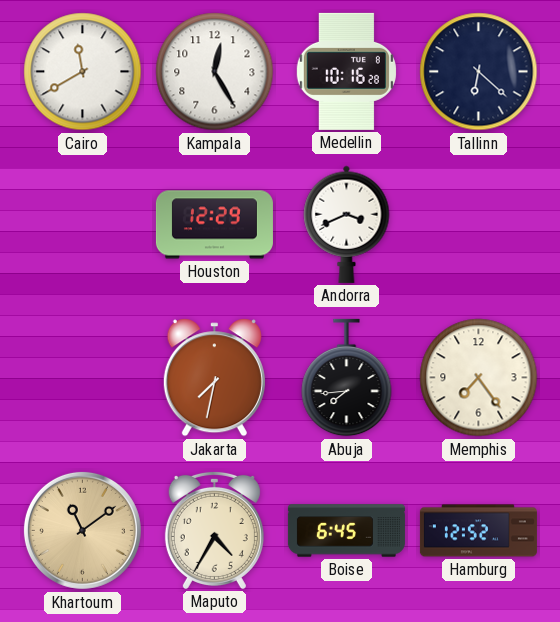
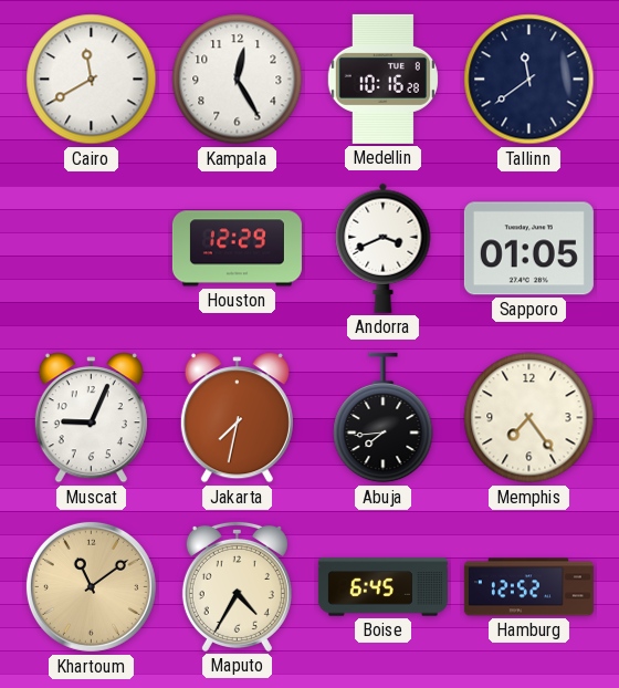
Tallinn: 6:22 -> 11:39
Sapporo: none -> 01:05
Muscat: none -> 9:04
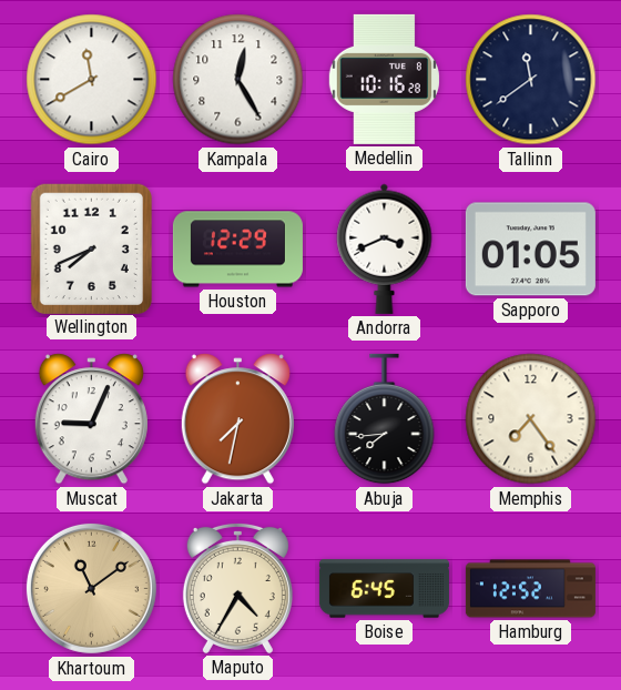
Wellington: none -> 7:41
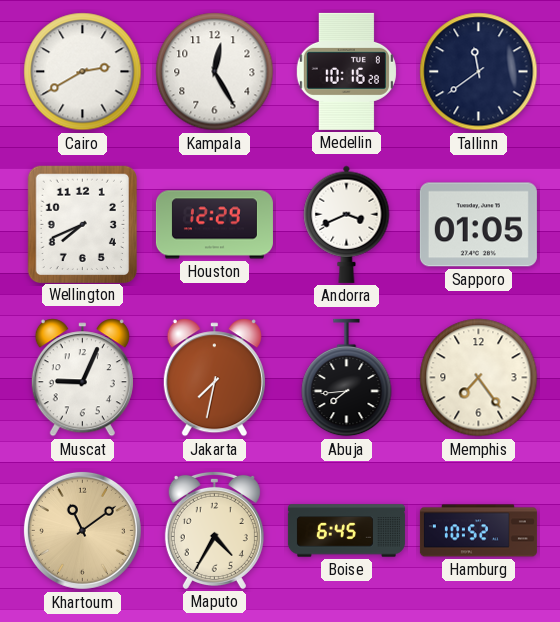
Cairo: 11:40 -> 2:40
Hamburg: 12:52 -> 10:52
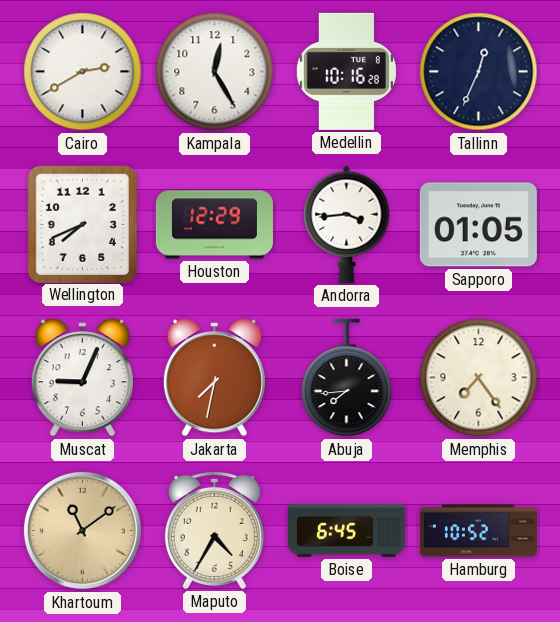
Tallinn: 11:39 -> 12:34
Andorra: 3:41 -> 3:44
